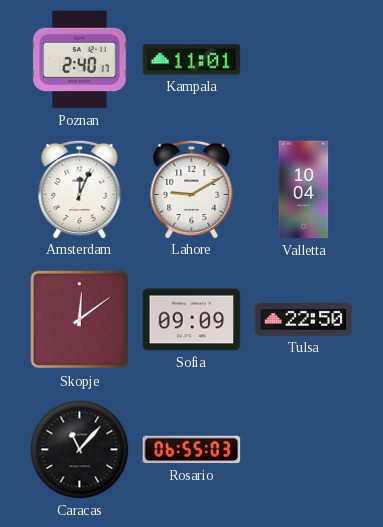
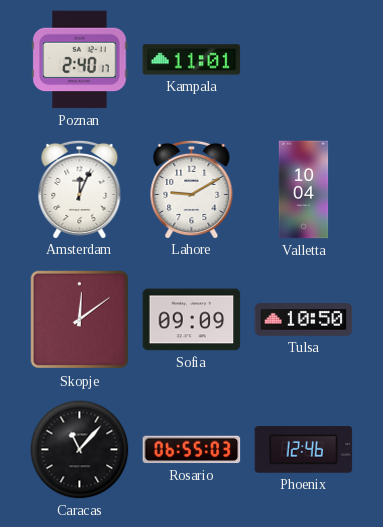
Tulsa: 22:50 -> 10:50
Phoenix: none -> 12:46
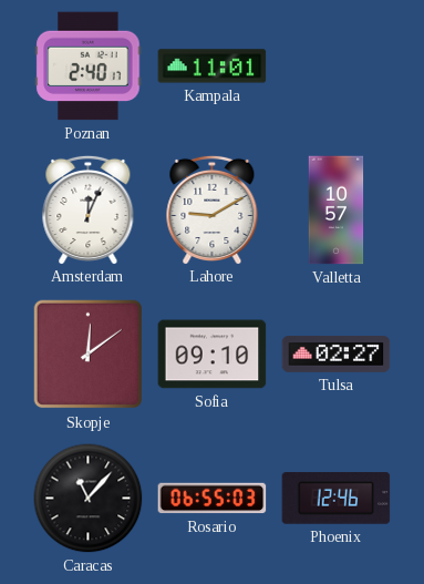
Valletta: 10:04 -> 10:57
Sofia: 09:09 -> 09:10
Tulsa: 10:50 -> 02:27
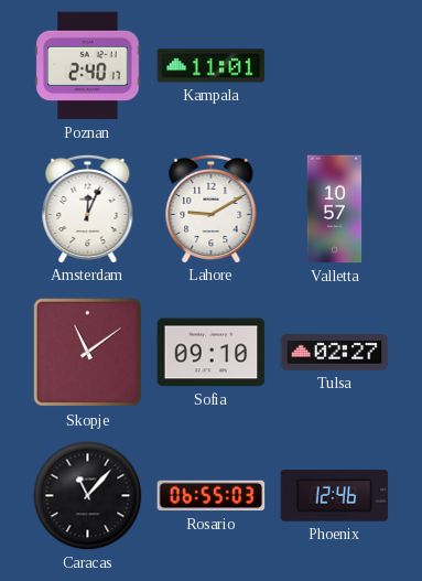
Skopje: 12:09 -> 11:09
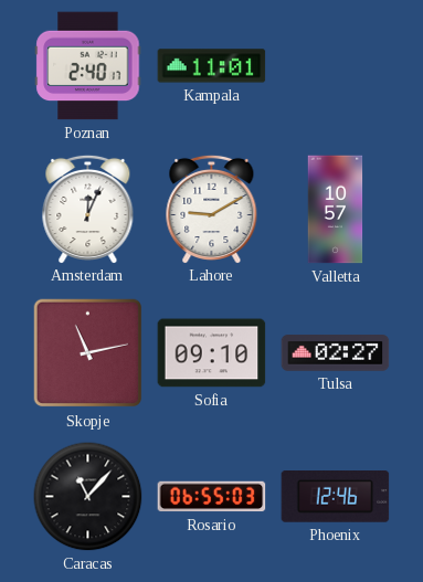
Skopje: 11:09 -> 11:13
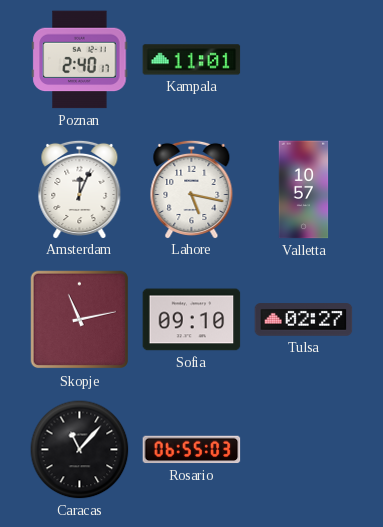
Lahore: 9:10 -> 5:17
Phoenix: 12:46 -> none
